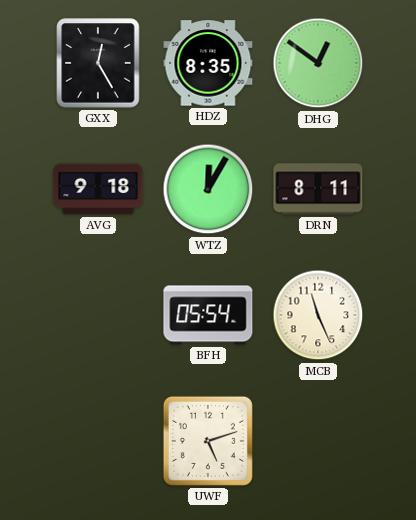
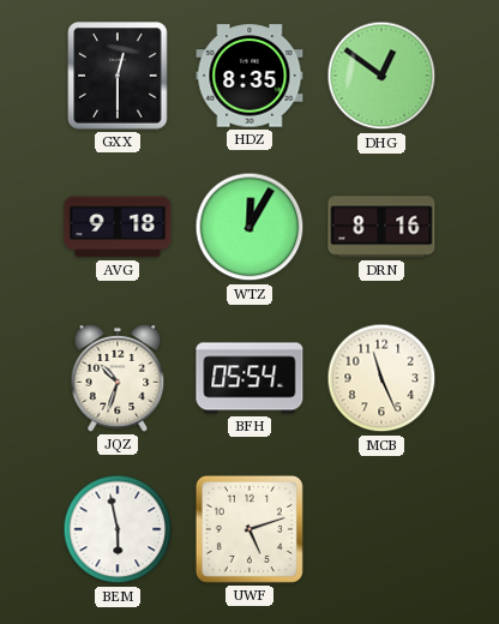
GXX: 12:25 -> 12:30
DRN: 8:11 -> 8:16
JQZ: none -> 10:33
BEM: none -> 5:58
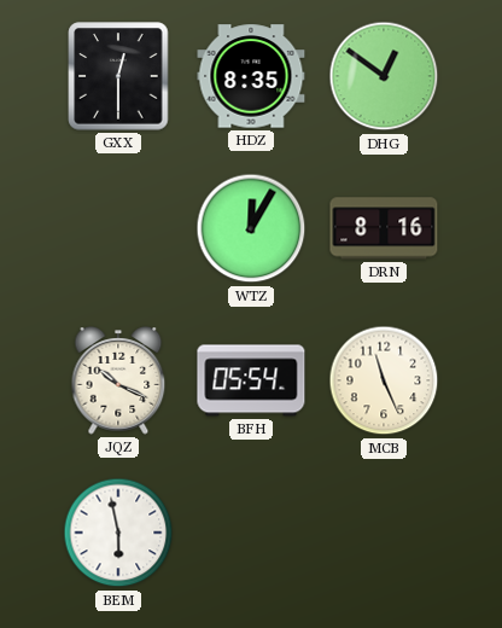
AVG: 9:18 -> none
JQZ: 10:33 -> 10:19
UWF: 5:12 -> none
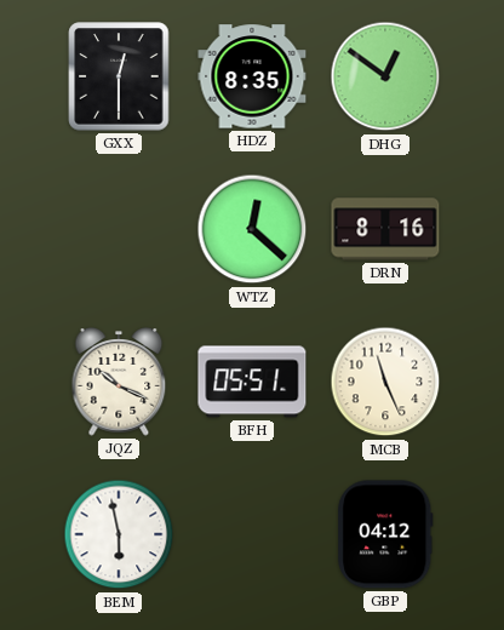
WTZ: 12:05 -> 12:22
BFH: 05:54 -> 05:51
GBP: none -> 04:12
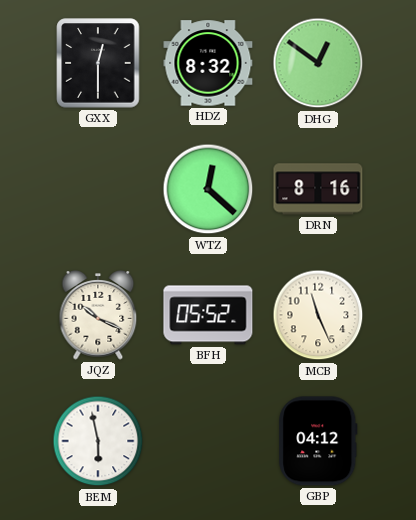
HDZ: 8:35 -> 8:32
BFH: 05:51 -> 05:52
